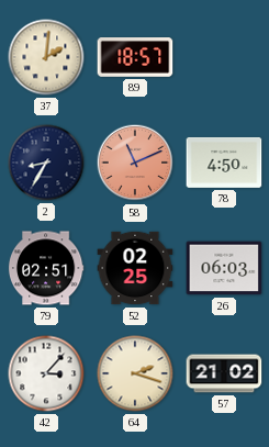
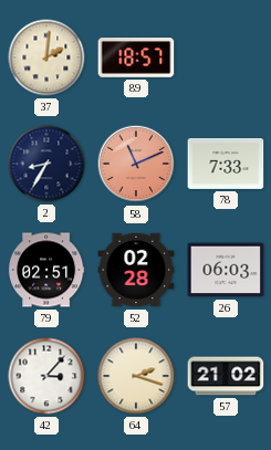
78: 4:50 -> 7:33
52: 02:25 -> 02:28
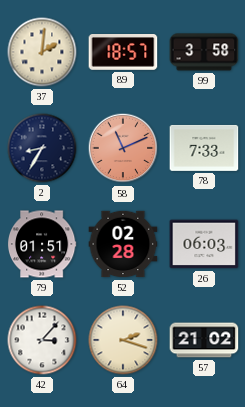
99: none -> 3:58
79: 02:51 -> 01:51
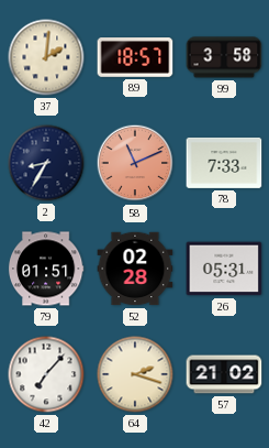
26: 06:03 -> 05:31
42: 3:07 -> 7:07
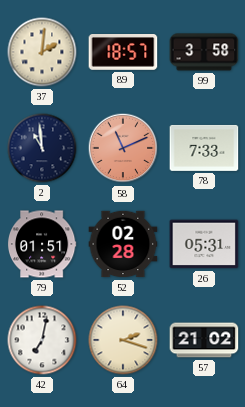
2: 8:35 -> 10:59
42: 7:07 -> 7:02
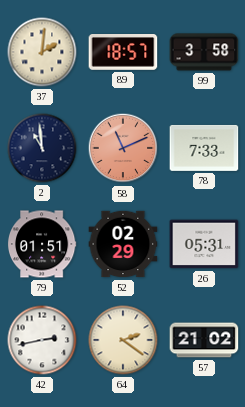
52: 02:28 -> 02:29
42: 7:02 -> 2:43
64: 2:18 -> 2:21
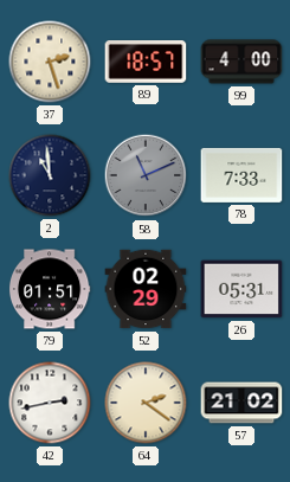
37: 2:01 -> 2:27
99: 3:58 -> 4:00
58 dial: salmon -> grey
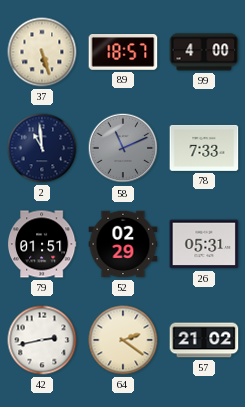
37: 2:27 -> 5:27
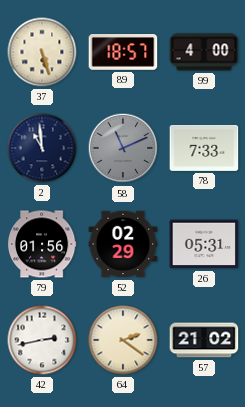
79: 01:51 -> 01:56
